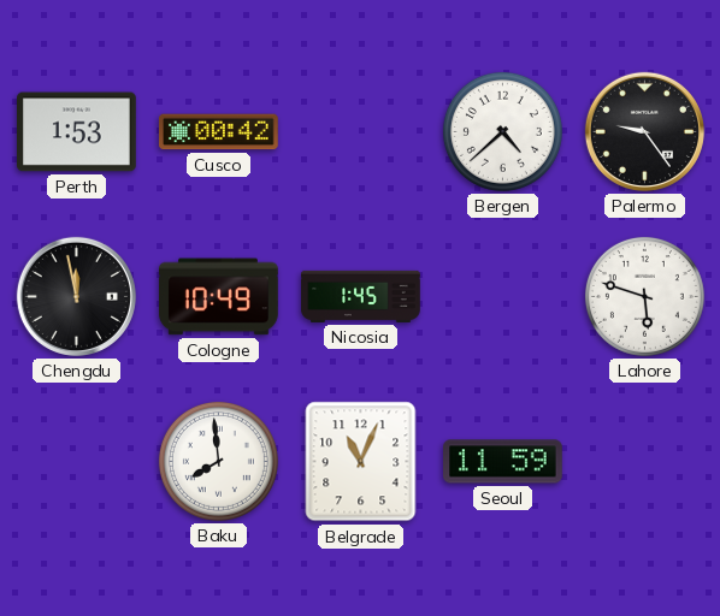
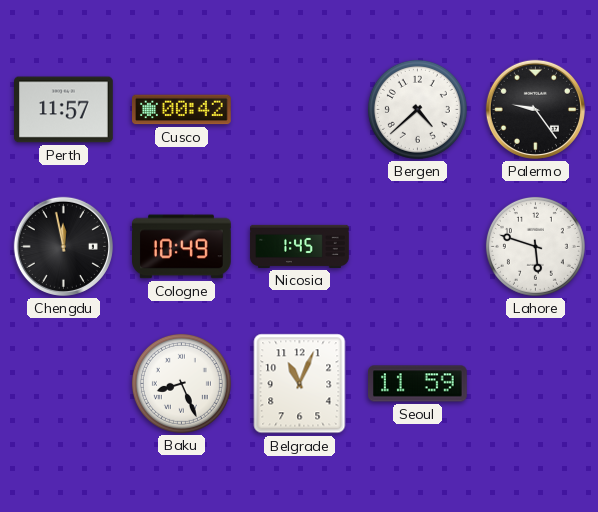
Perth: 1:53 -> 11:57
Baku: 7:59 -> 8:26
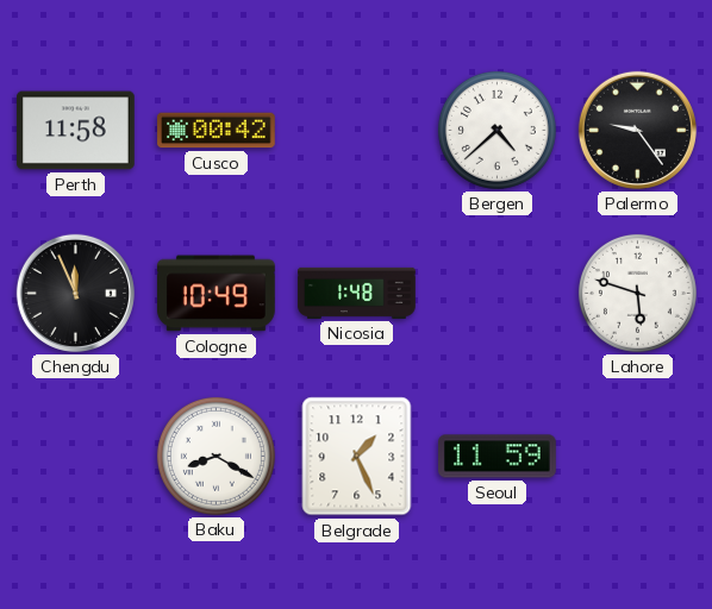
Perth: 11:57 -> 11:58
Chengdu: 11:58 -> 11:56
Nicosia: 1:45 -> 1:48
Baku: 8:26 -> 8:20
Belgrade: 11:04 -> 1:26
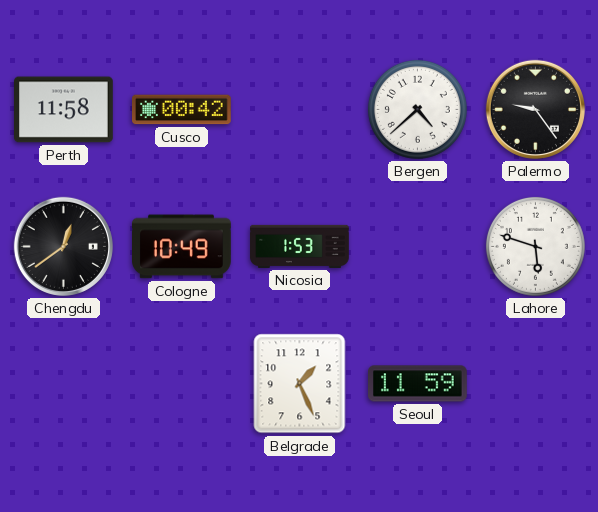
Chengdu: 11:56 -> 12:39
Nicosia: 1:48 -> 1:53
Baku: 8:20 -> none
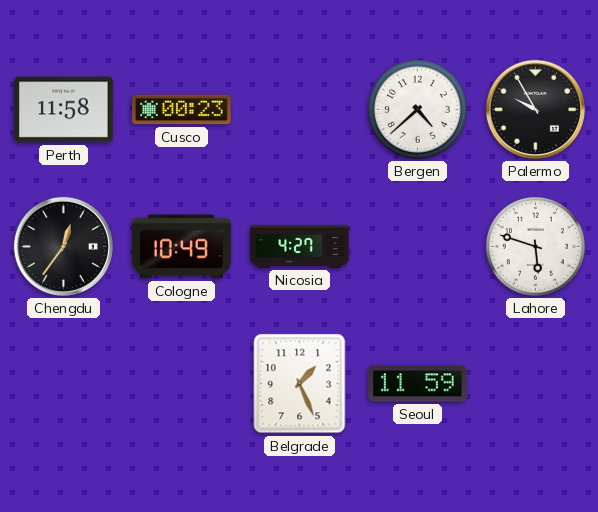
Cusco: 00:42 -> 00:23
Palermo: 9:24 -> 9:55
Chengdu: 12:39 -> 12:36
Nicosia: 1:53 -> 4:27
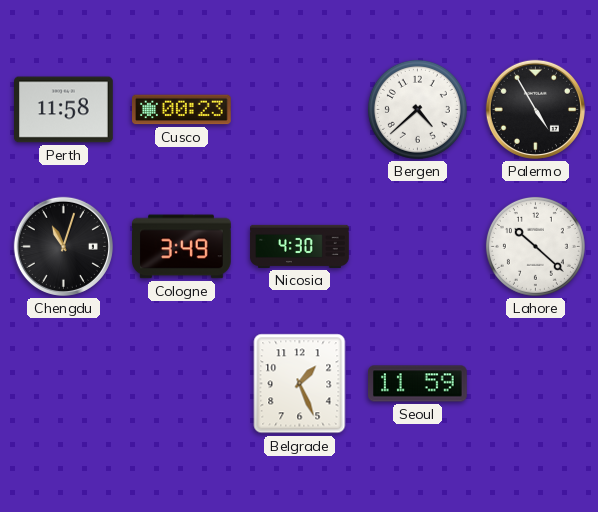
Palermo: 9:55 -> 4:55
Chengdu: 12:36 -> 11:03
Cologne: 10:49 -> 3:49
Nicosia: 4:27 -> 4:30
Lahore: 5:48 -> 10:22
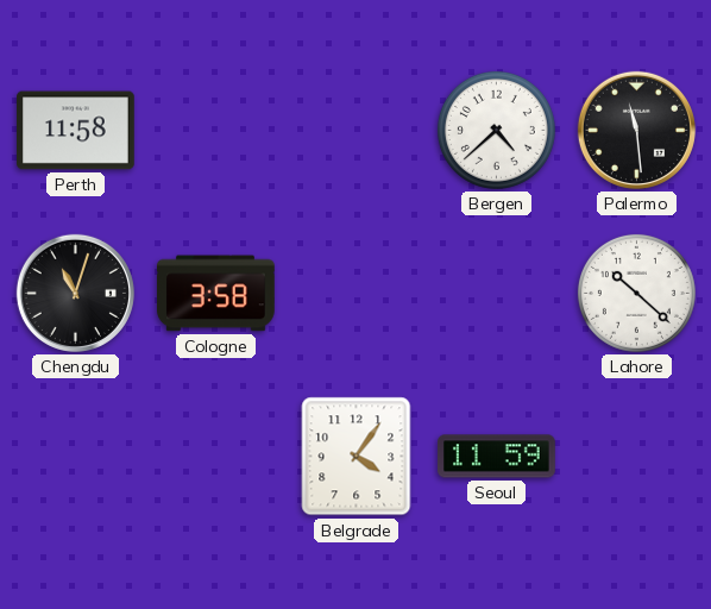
Cusco: 00:23 -> none
Palermo: 4:55 -> 11:29
Cologne: 3:49 -> 3:58
Nicosia: 4:30 -> none
Belgrade: 1:26 -> 4:06
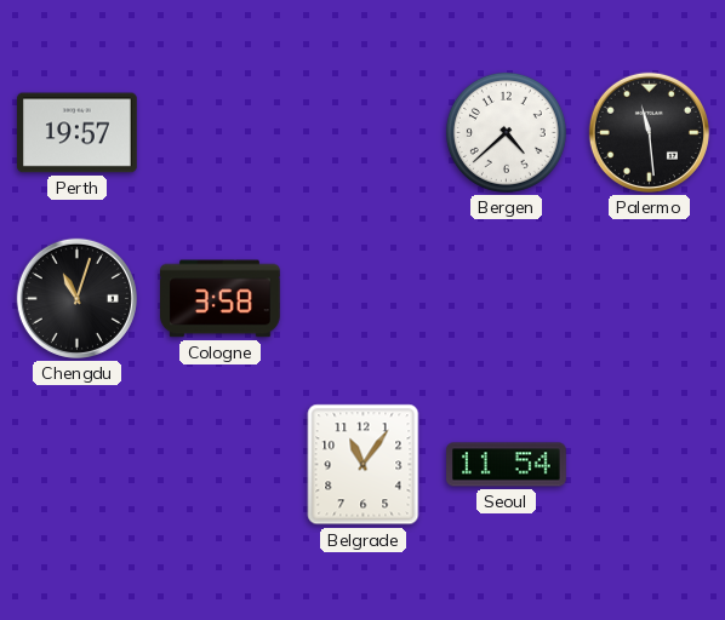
Perth: 11:58 -> 19:57
Lahore: 10:22 -> none
Belgrade: 4:06 -> 11:06
Seoul: 11:59 -> 11:54
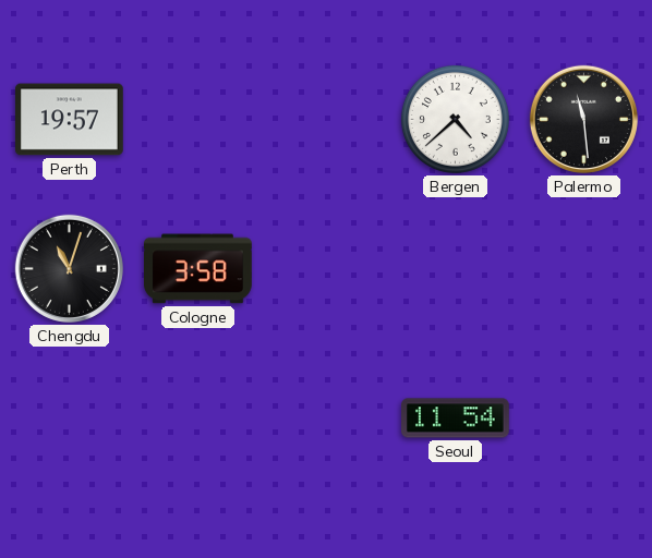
Belgrade: 11:06 -> none
